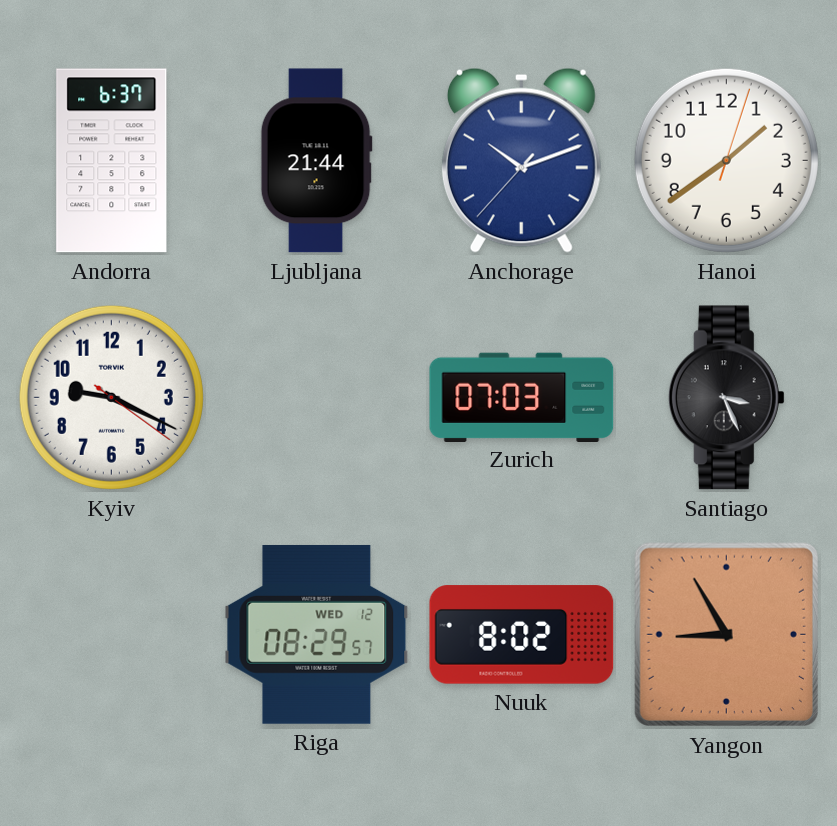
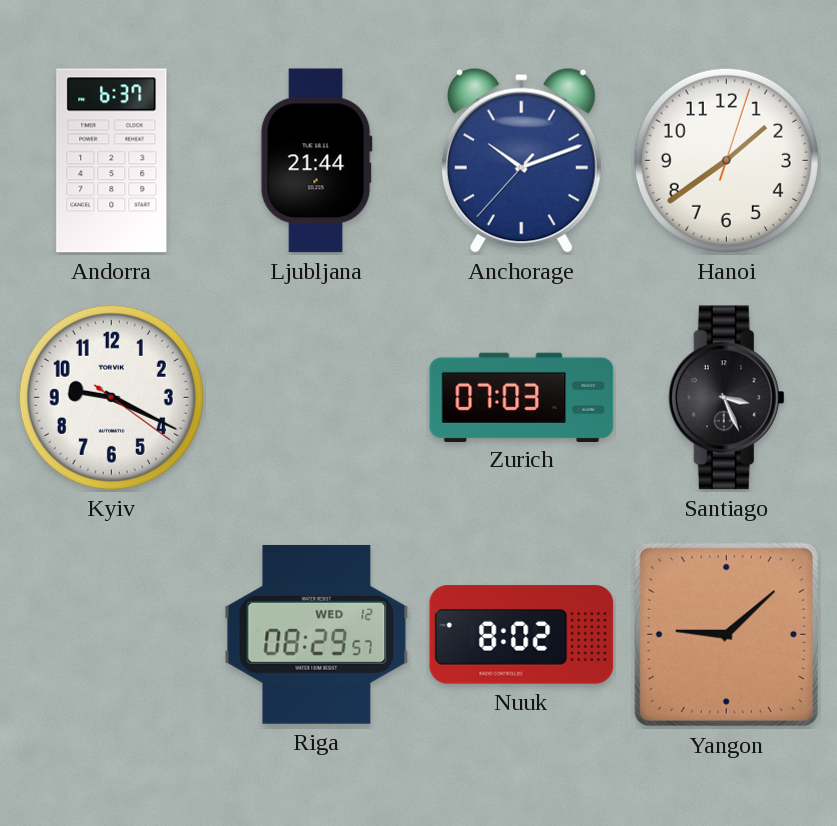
Yangon: 8:55 -> 9:08
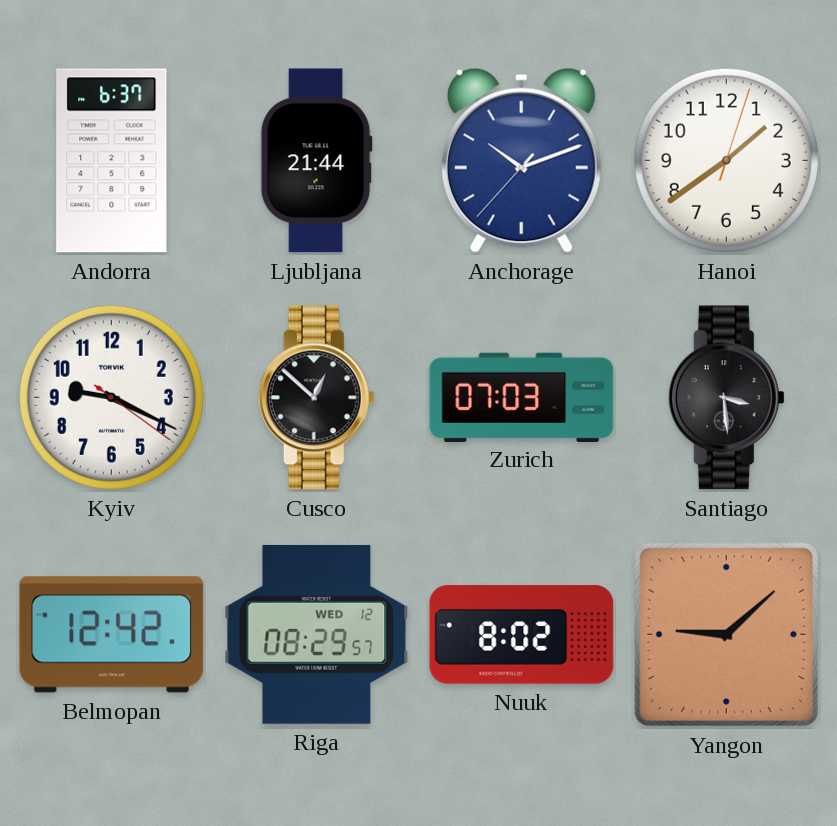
Cusco: none -> 12:52
Santiago: 3:26 -> 3:29
Belmopan: none -> 12:42
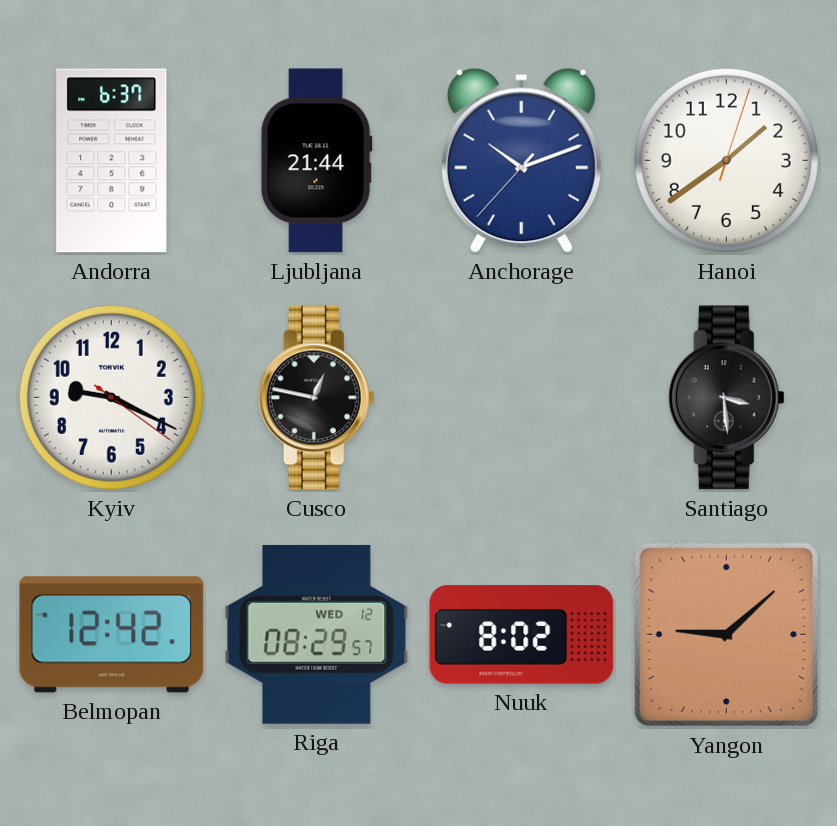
Cusco: 12:52 -> 12:47
Zurich: 07:03 -> none
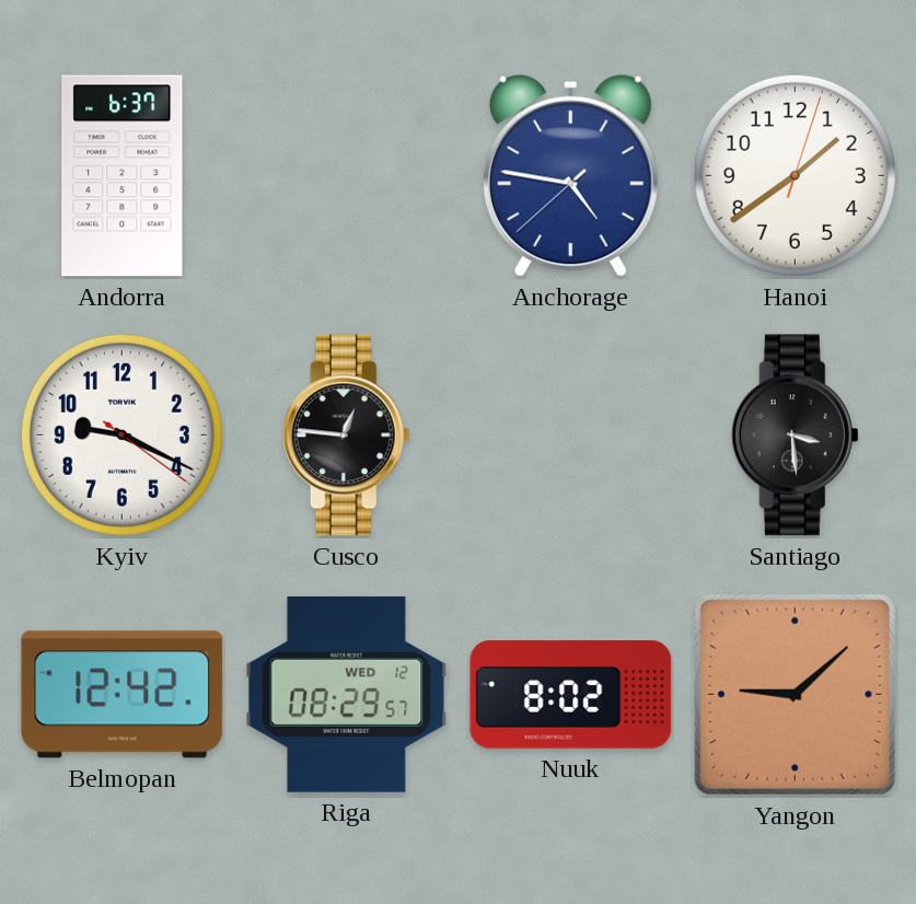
Ljubljana: 21:44 -> none
Anchorage: 10:11 -> 4:46
Cusco: 12:47 -> 12:46
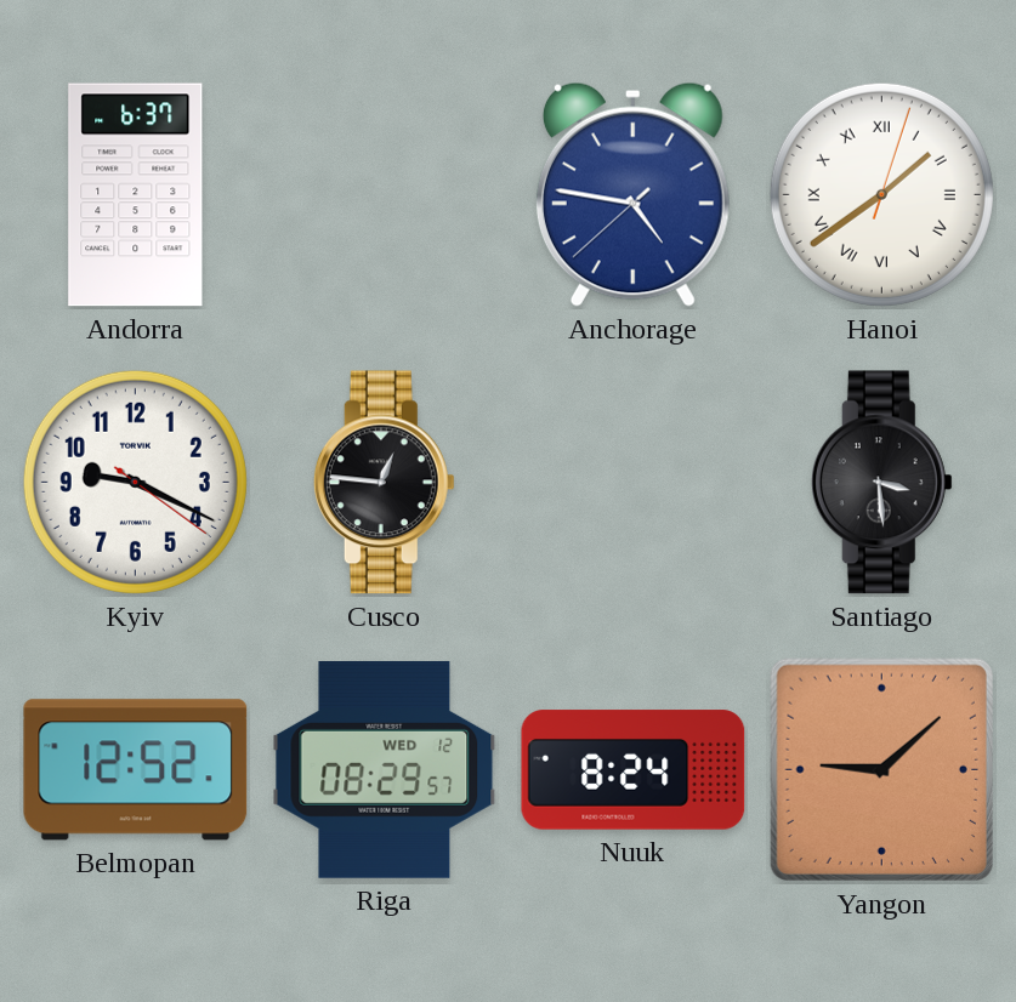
Hanoi numerals: Arabic -> Roman
Belmopan: 12:42 -> 12:52
Nuuk: 8:02 -> 8:24
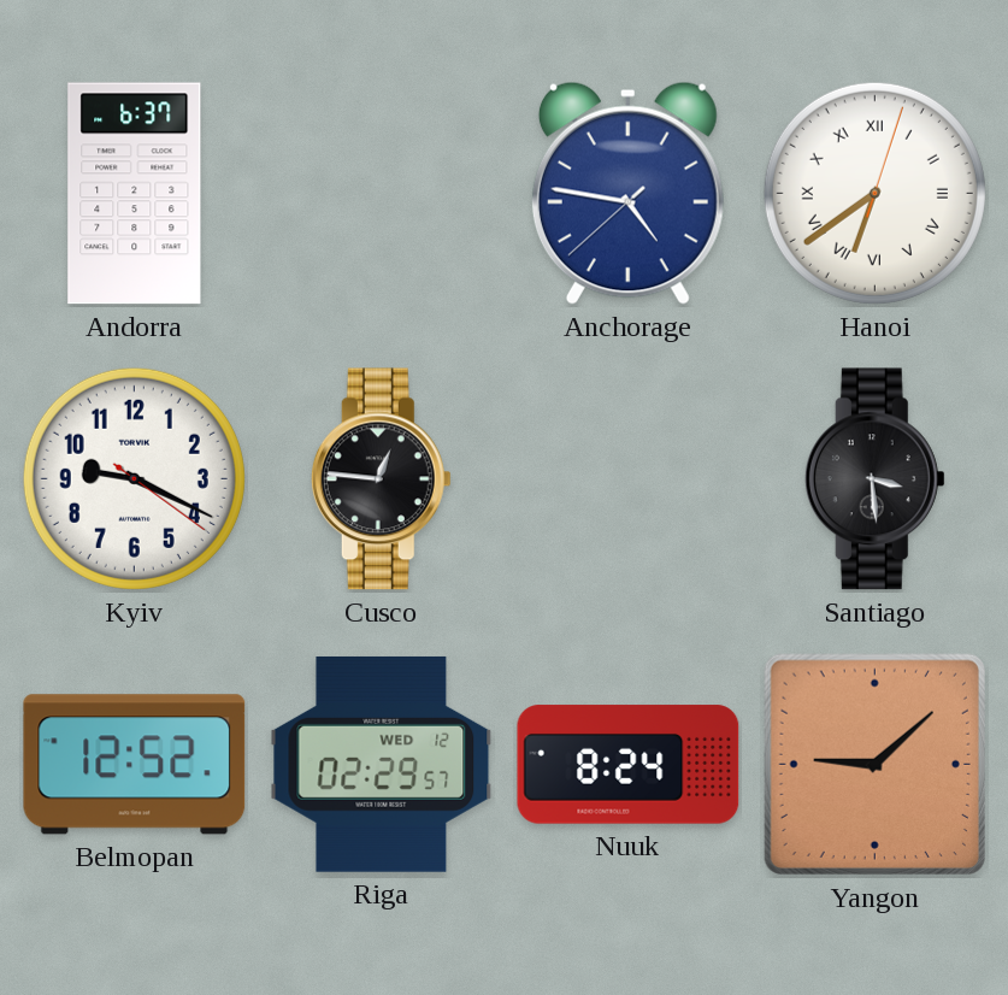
Hanoi: 1:39 -> 6:39
Riga: 08:29 -> 02:29
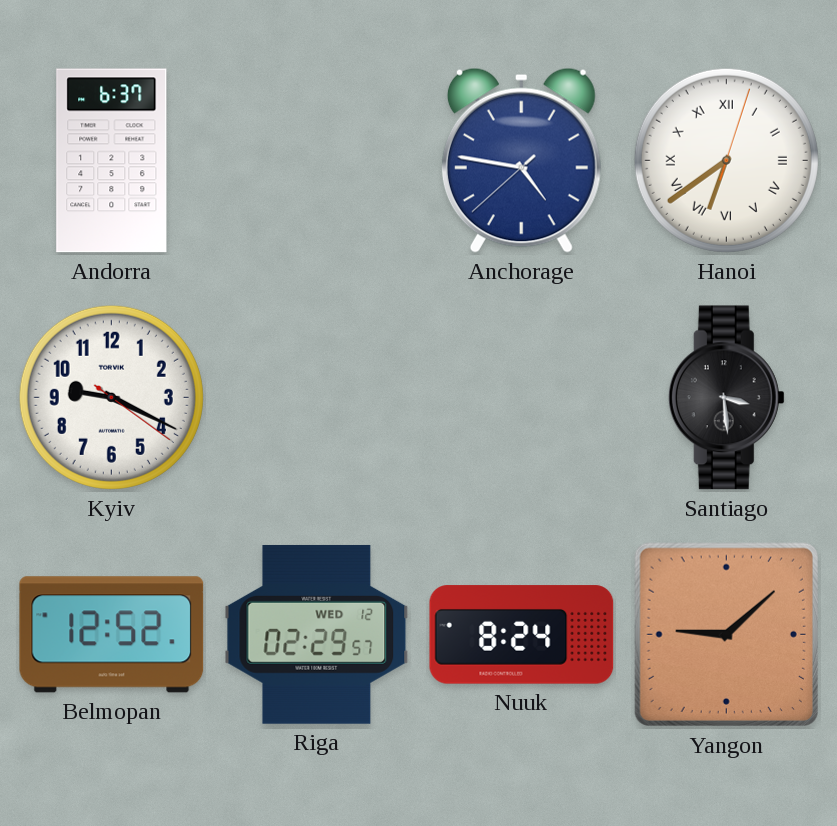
Cusco: 12:46 -> none
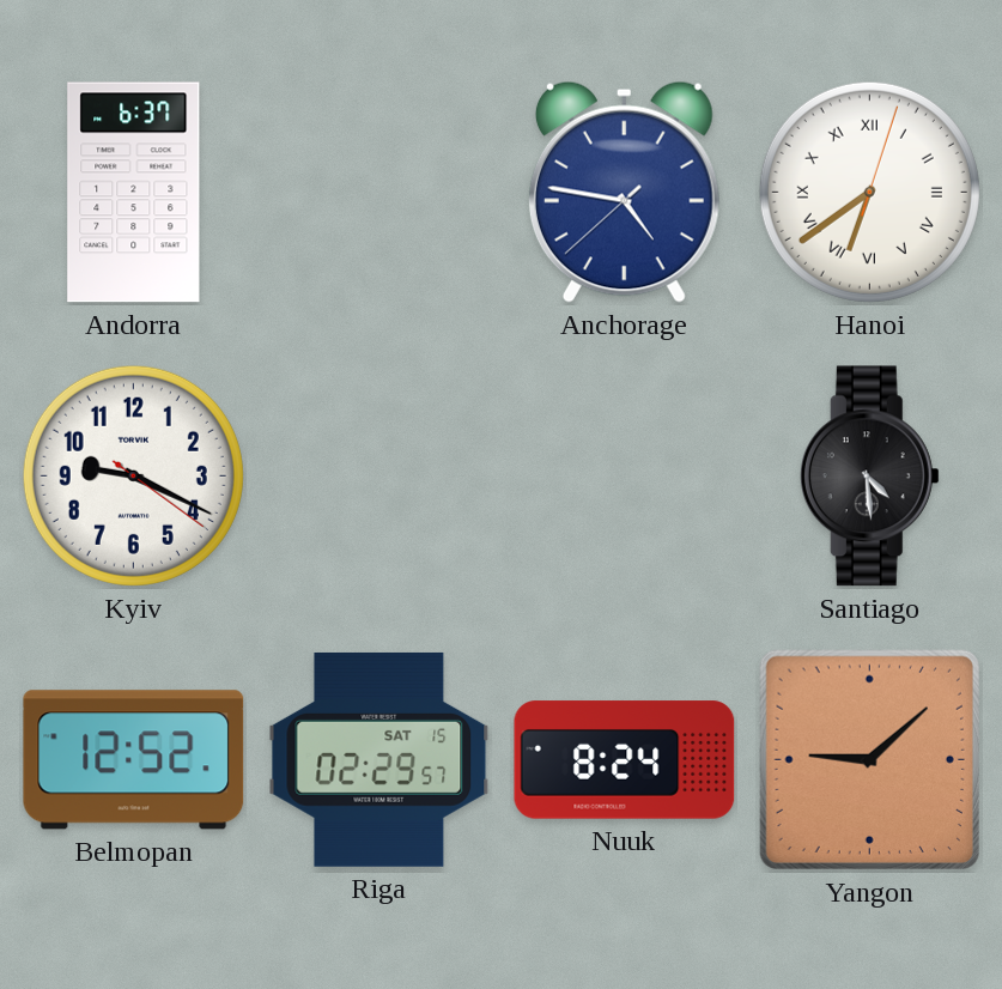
Santiago: 3:29 -> 4:29
Riga date: WED 12 -> SAT 15
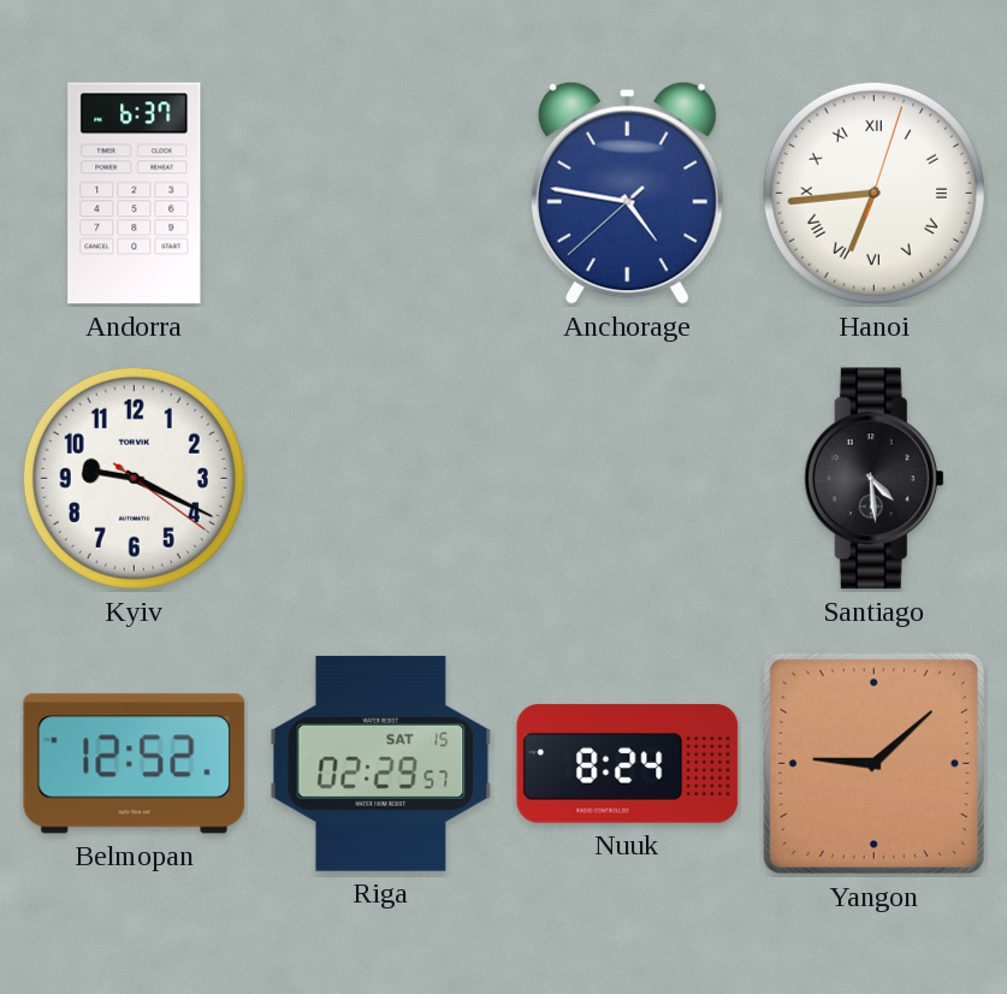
Hanoi: 6:39 -> 6:44
